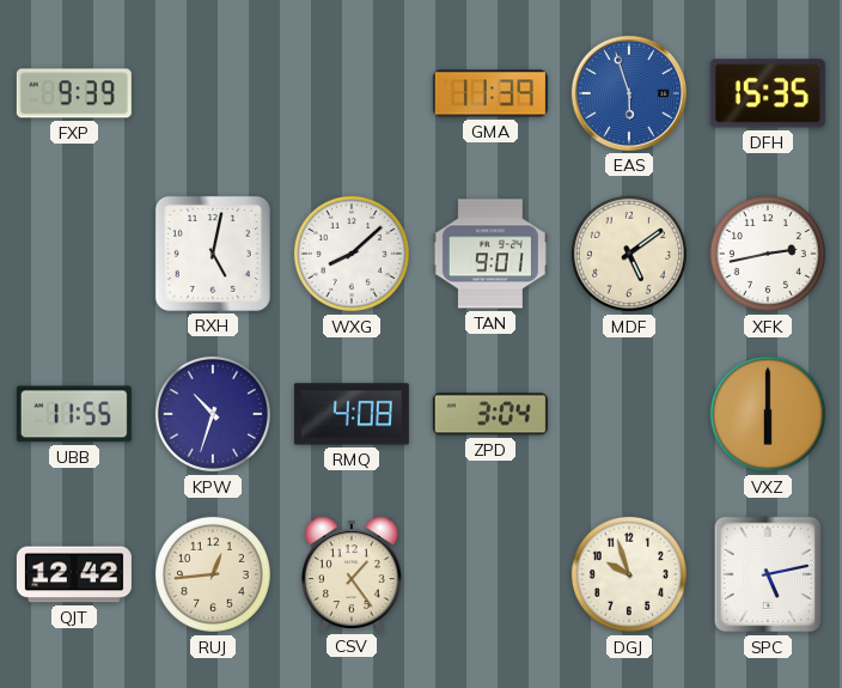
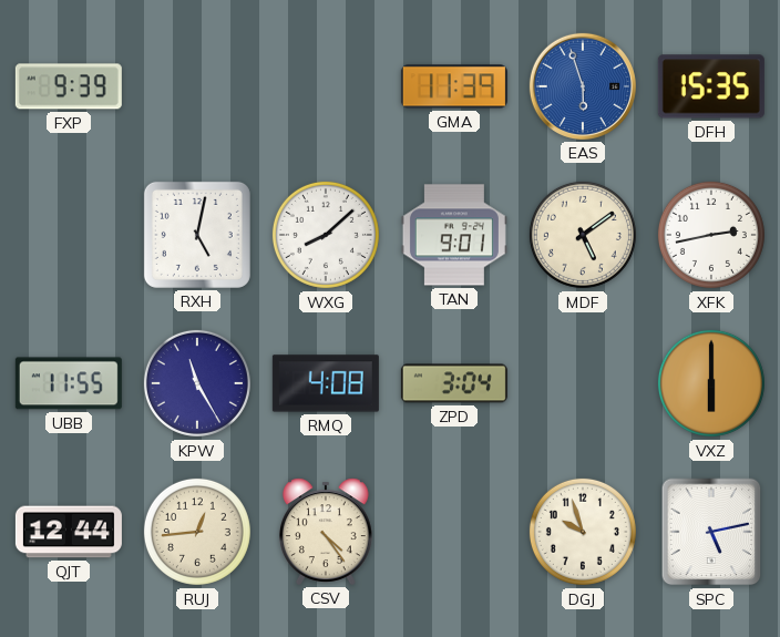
KPW: 10:33 -> 11:25
QJT: 12:42 -> 12:44
CSV: 1:24 -> 4:24
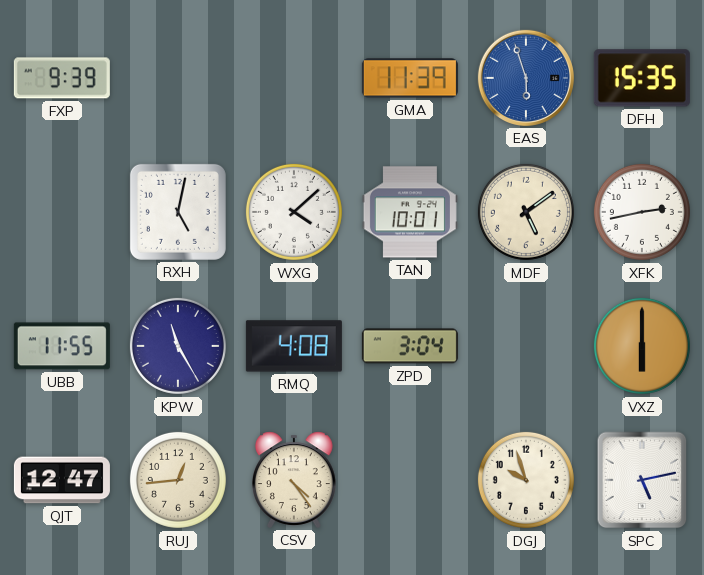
WXG: 8:08 -> 4:08
TAN: 9:01 -> 10:01
QJT: 12:44 -> 12:47
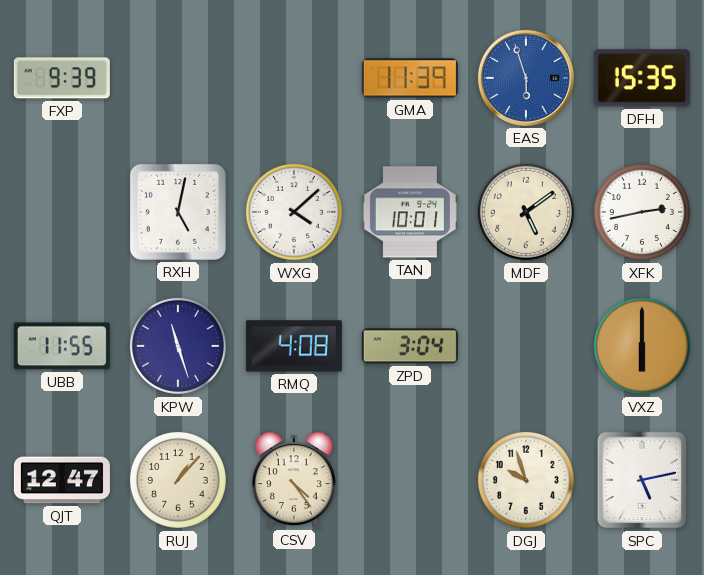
KPW: 11:25 -> 11:27
RUJ: 12:44 -> 1:07
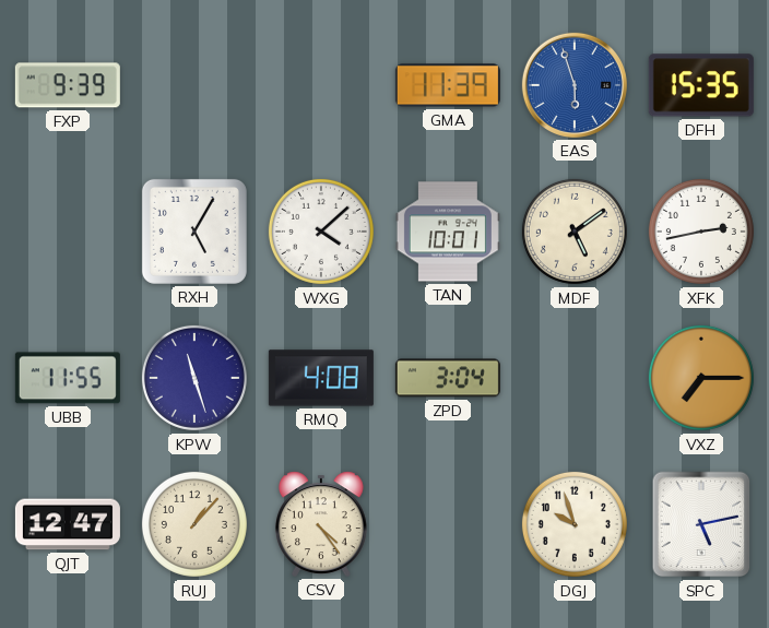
RXH: 5:02 -> 5:05
VXZ: 6:00 -> 7:15
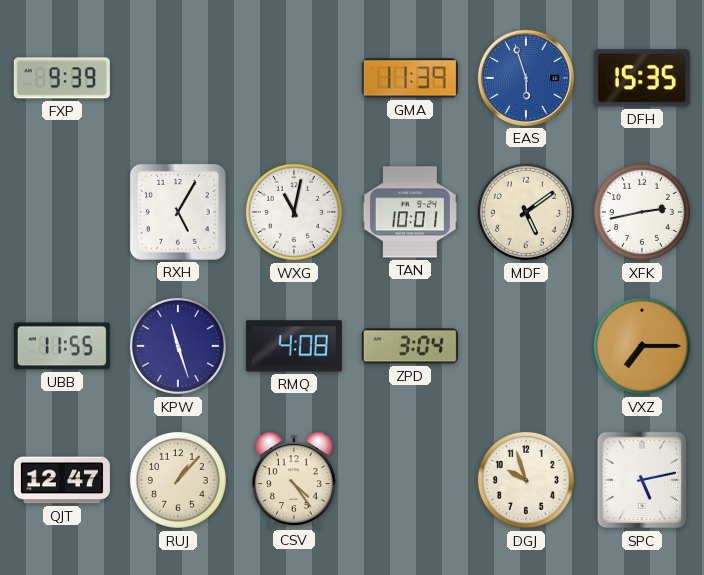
WXG: 4:08 -> 11:02
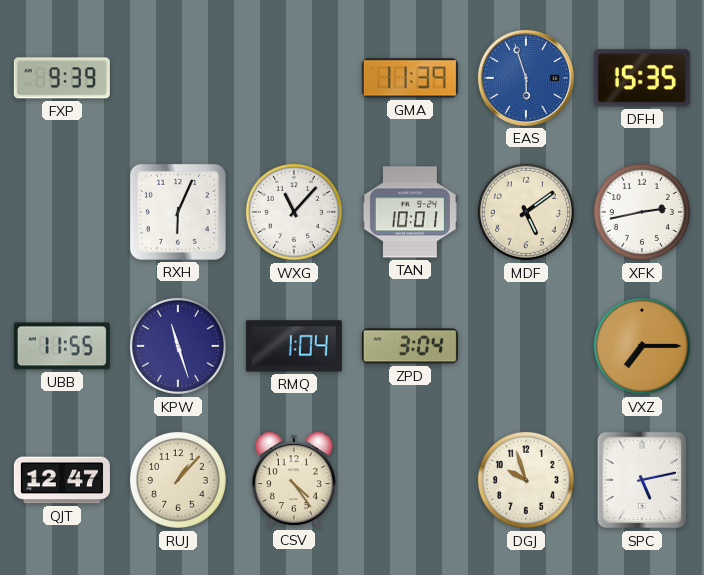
RXH: 5:05 -> 6:04
WXG: 11:02 -> 11:07
RMQ: 4:08 -> 1:04
